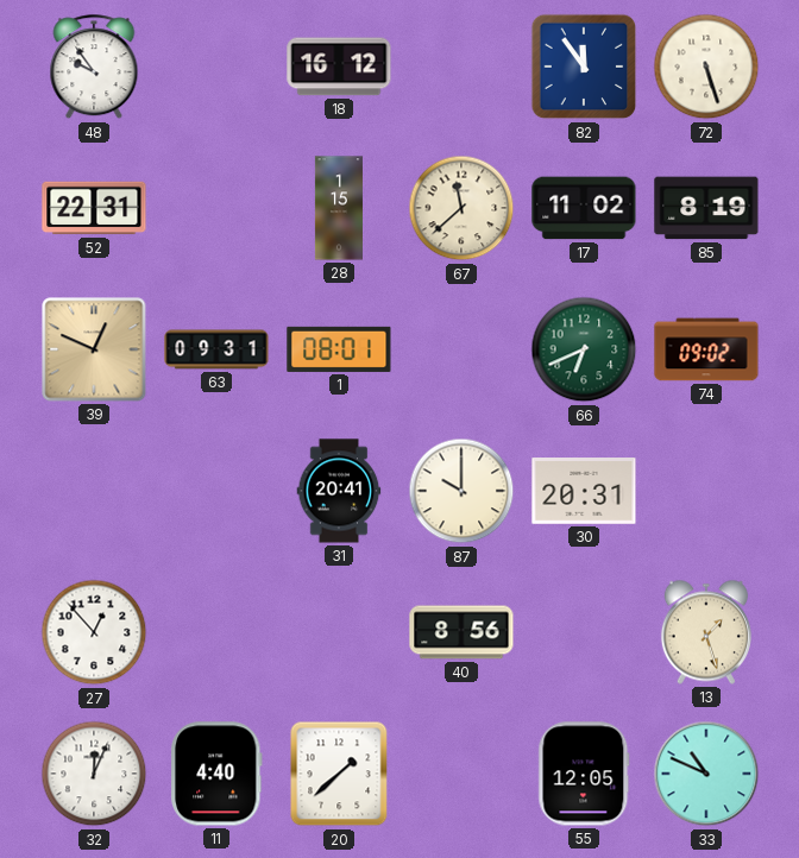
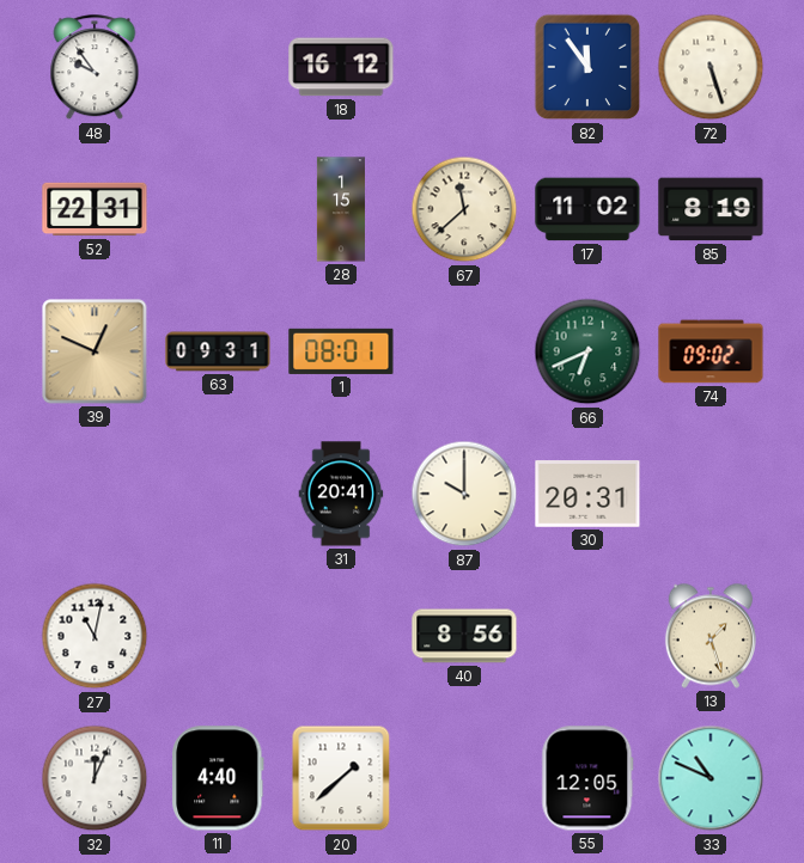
27: 12:53 -> 11:02
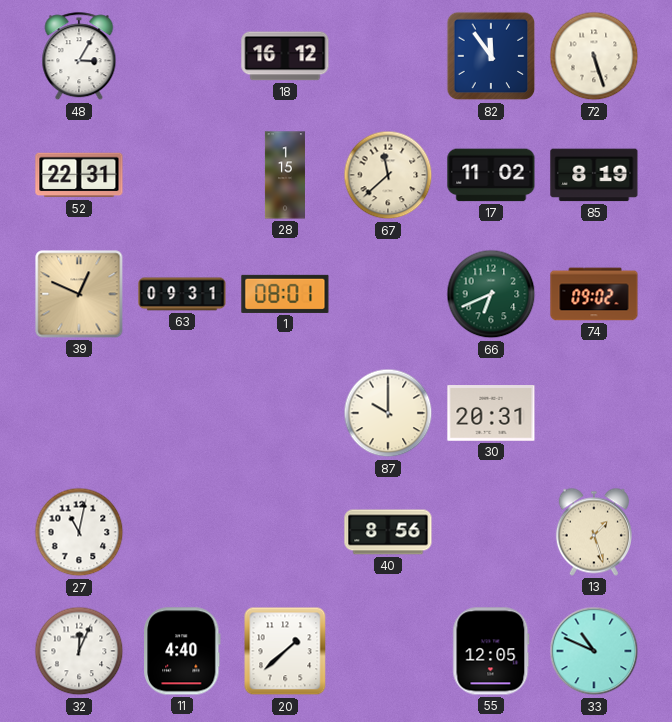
48: 9:54 -> 3:05
31: 20:41 -> none
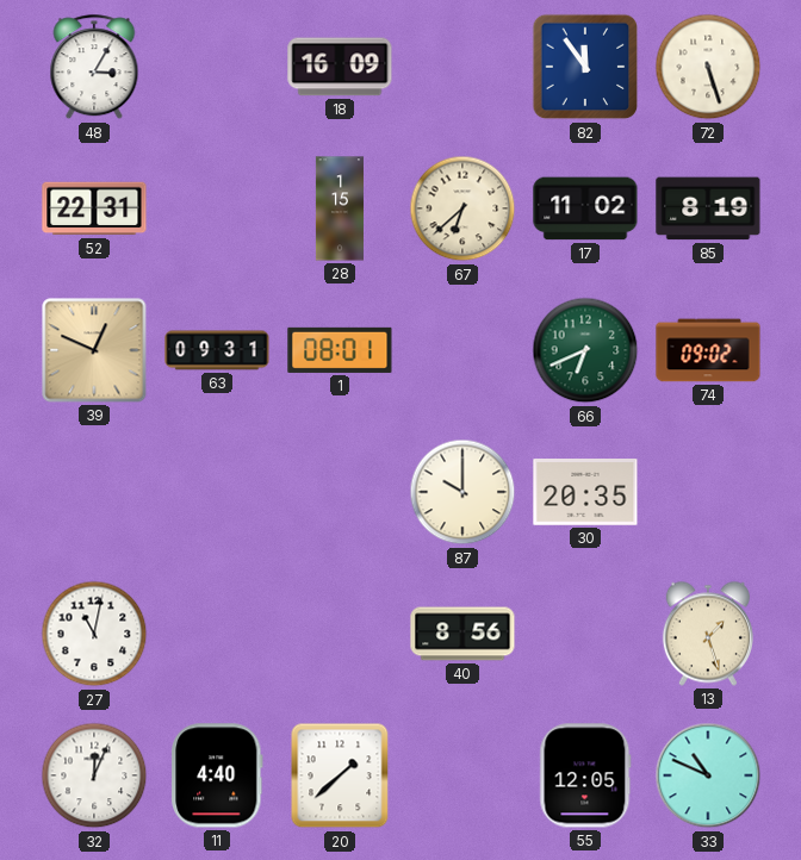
18: 16:12 -> 16:09
67: 11:38 -> 6:38
30: 20:31 -> 20:35
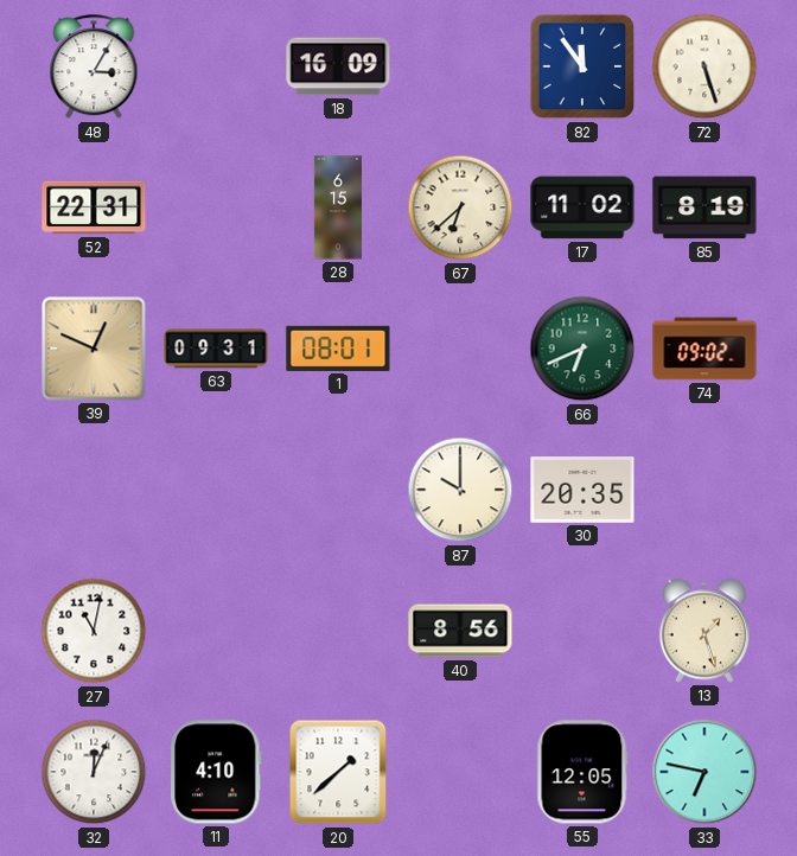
28: 1:15 -> 6:15
11: 4:40 -> 4:10
33: 10:49 -> 6:47
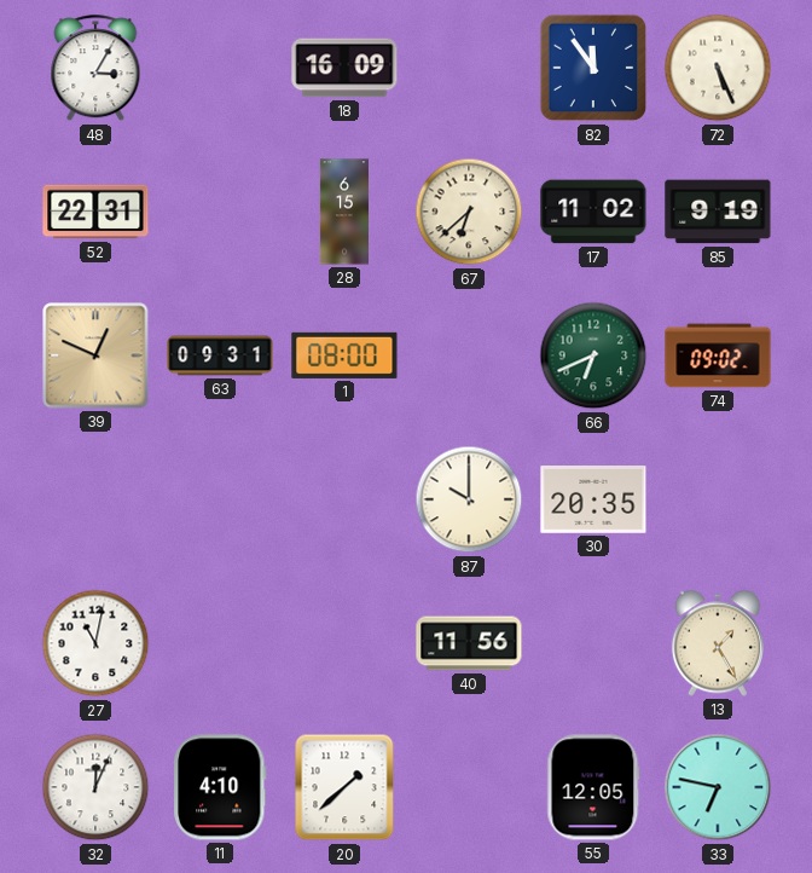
72: 5:27 -> 5:26
85: 8:19 -> 9:19
1: 08:01 -> 08:00
40: 8:56 -> 11:56
13: 1:27 -> 1:25
